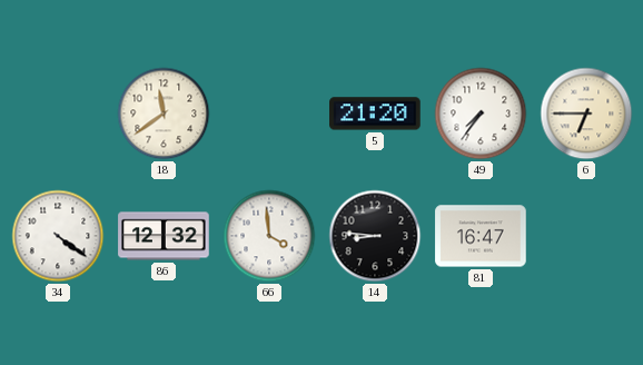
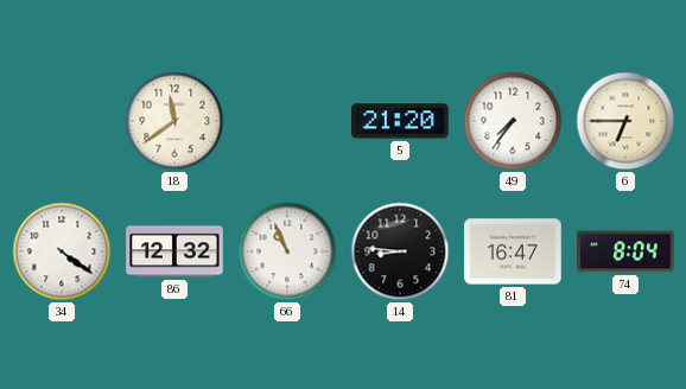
66: 3:59 -> 10:56
74: none -> 8:04
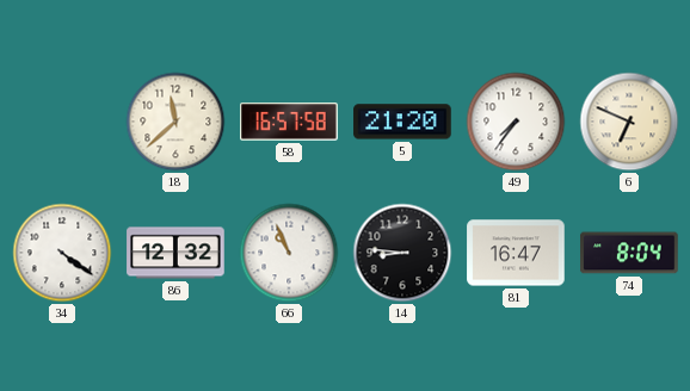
18: 11:39 -> 11:38
58: none -> 16:57
6: 6:45 -> 6:49
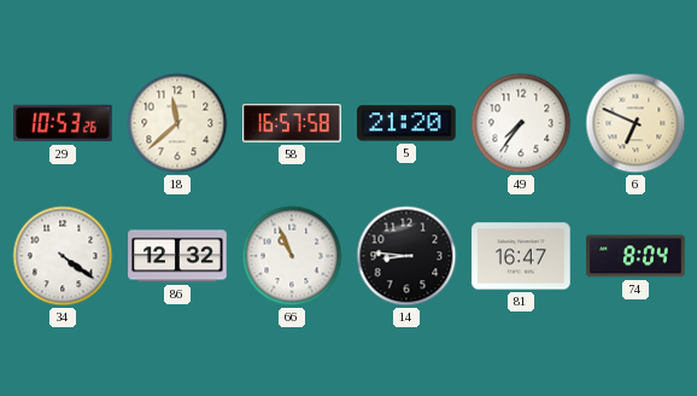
29: none -> 10:53
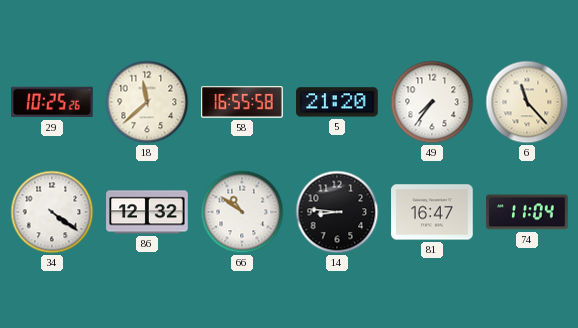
29: 10:53 -> 10:25
58: 16:57 -> 16:55
6: 6:49 -> 11:23
66: 10:56 -> 10:51
74: 8:04 -> 11:04
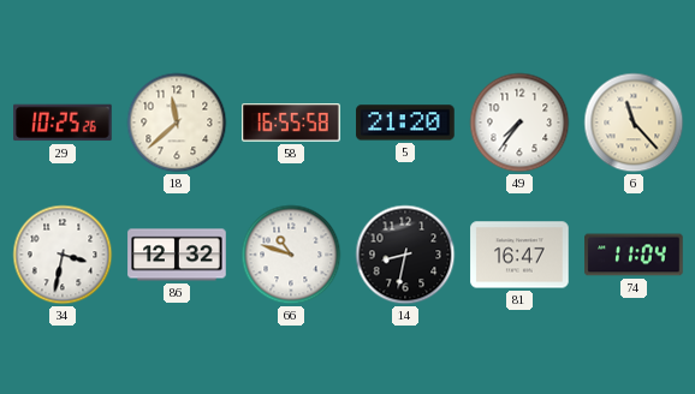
34: 4:21 -> 3:32
66: 10:51 -> 10:48
14: 8:46 -> 8:32
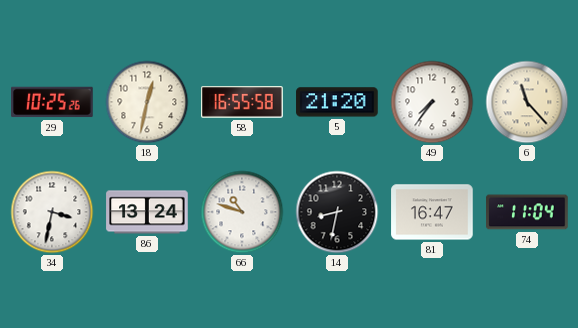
18: 11:38 -> 12:32
86: 12:32 -> 13:24
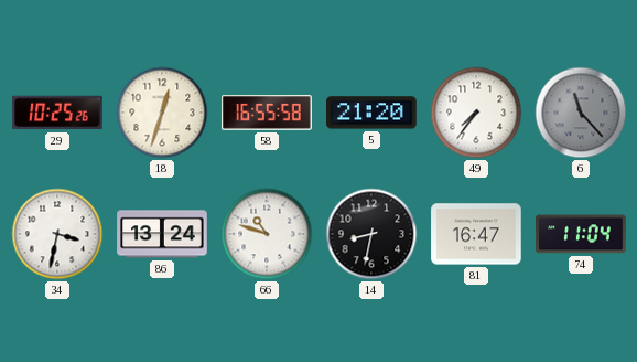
18: 12:32 -> 12:33
6 dial: cream -> grey
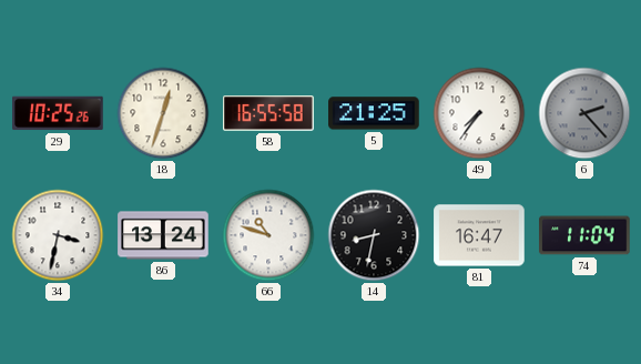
5: 21:20 -> 21:25
6: 11:23 -> 2:23
